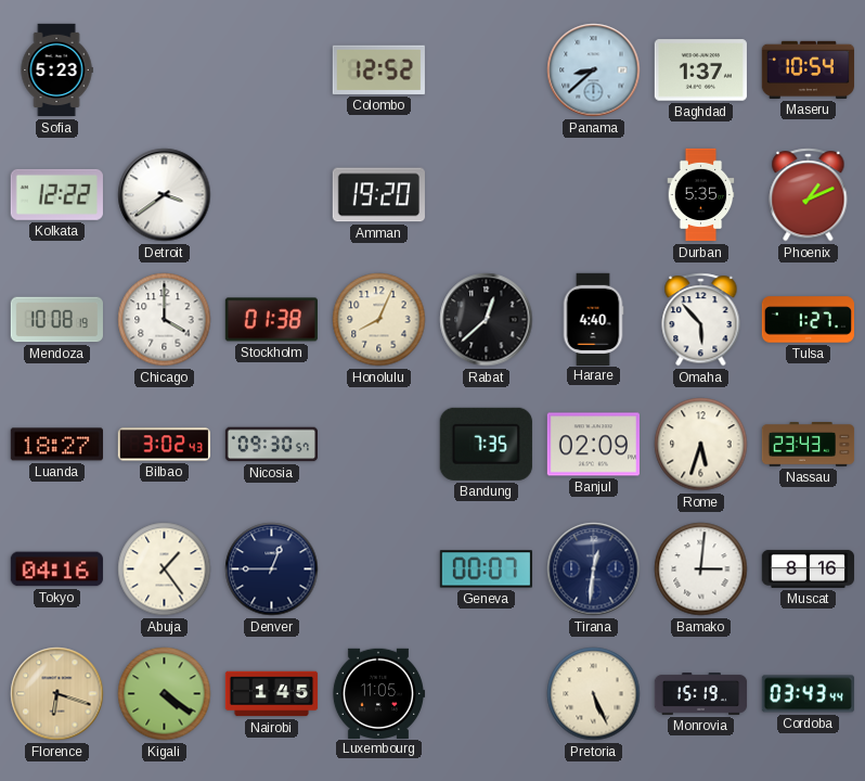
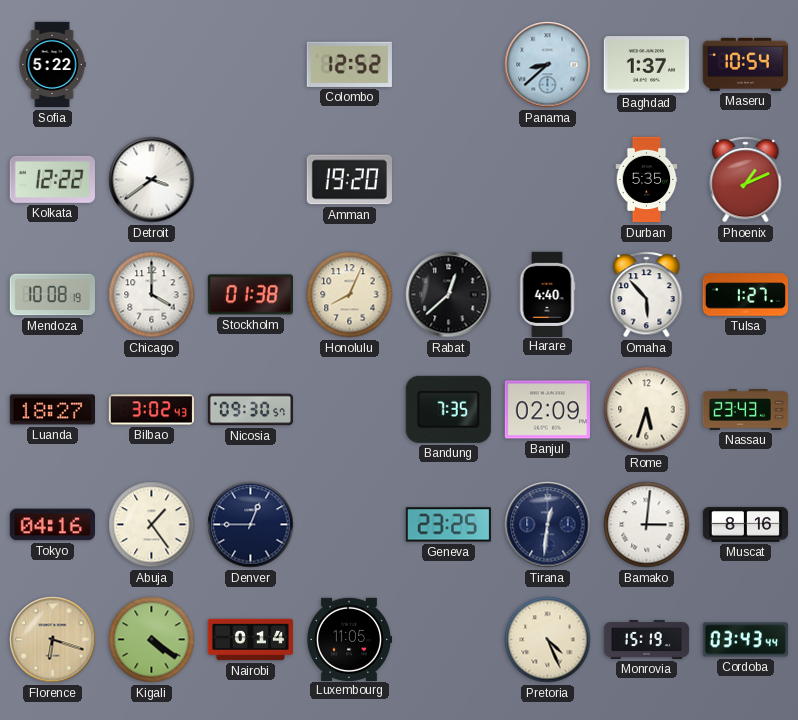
Sofia: 5:23 -> 5:22
Geneva: 00:07 -> 23:25
Nairobi: 1:45 -> 0:14
Pretoria: 5:26 -> 4:26
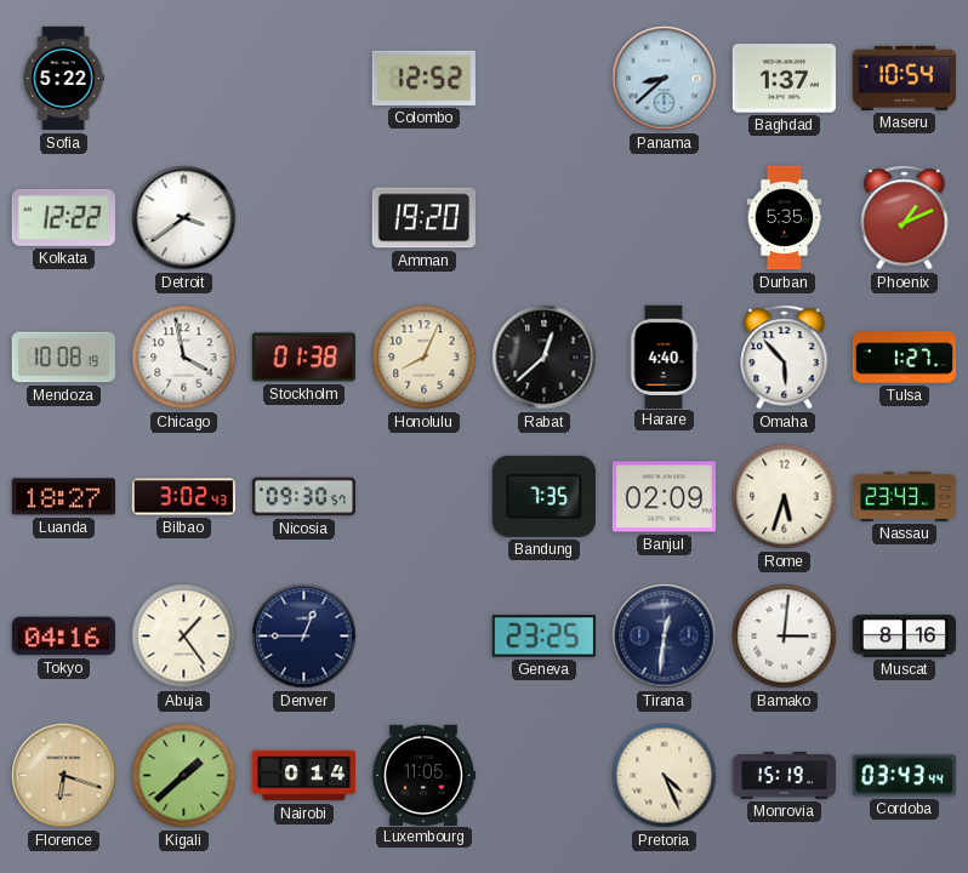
Chicago: 4:00 -> 3:58
Kigali: 4:21 -> 1:38
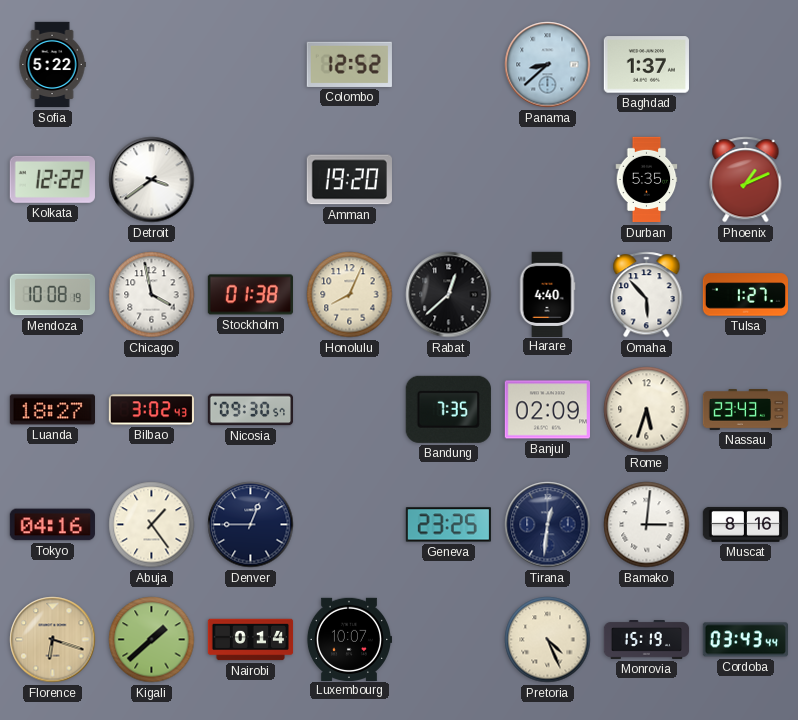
Maseru: 10:54 -> none
Luxembourg: 11:05 -> 10:07
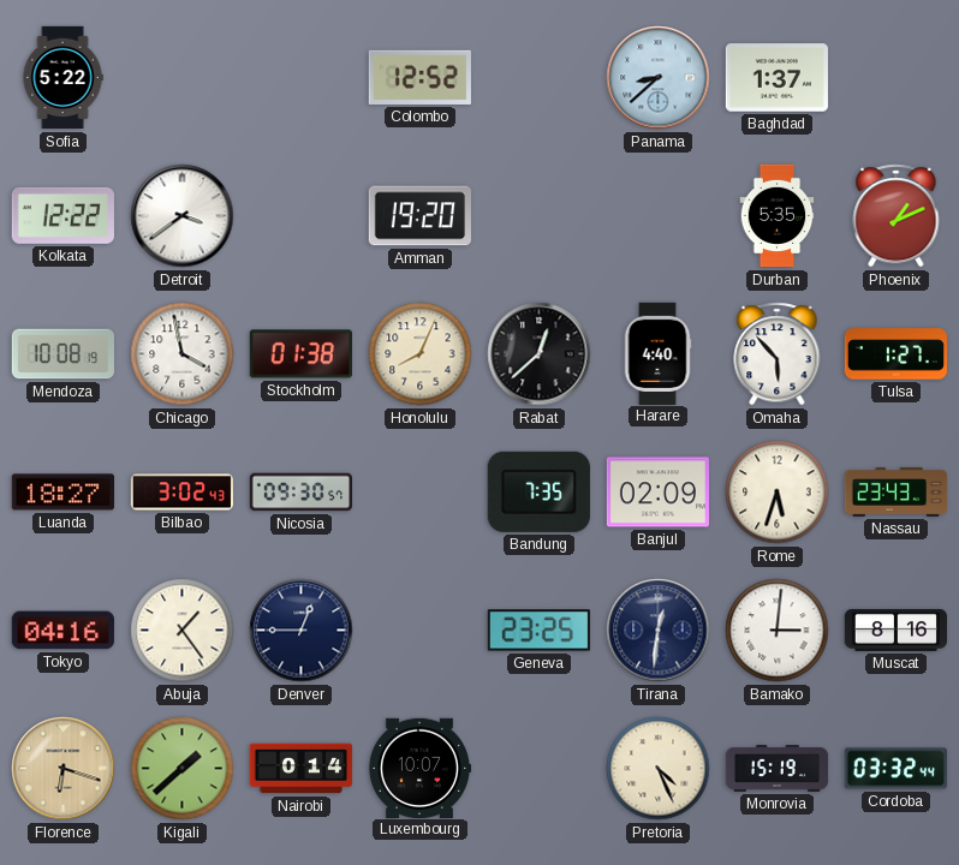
Cordoba: 03:43 -> 03:32
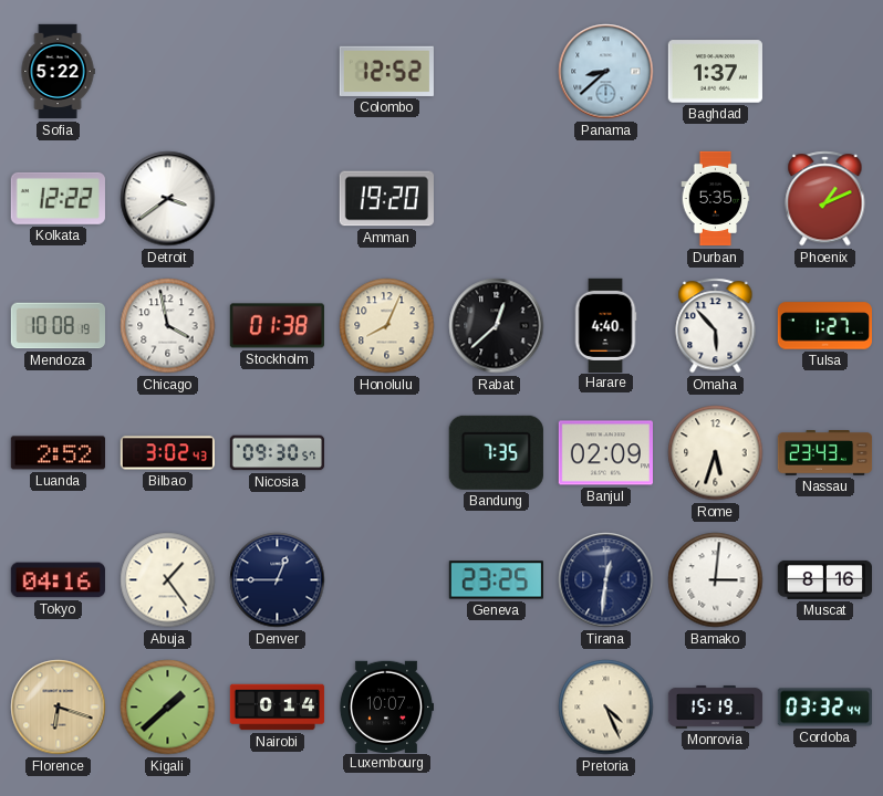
Luanda: 18:27 -> 2:52
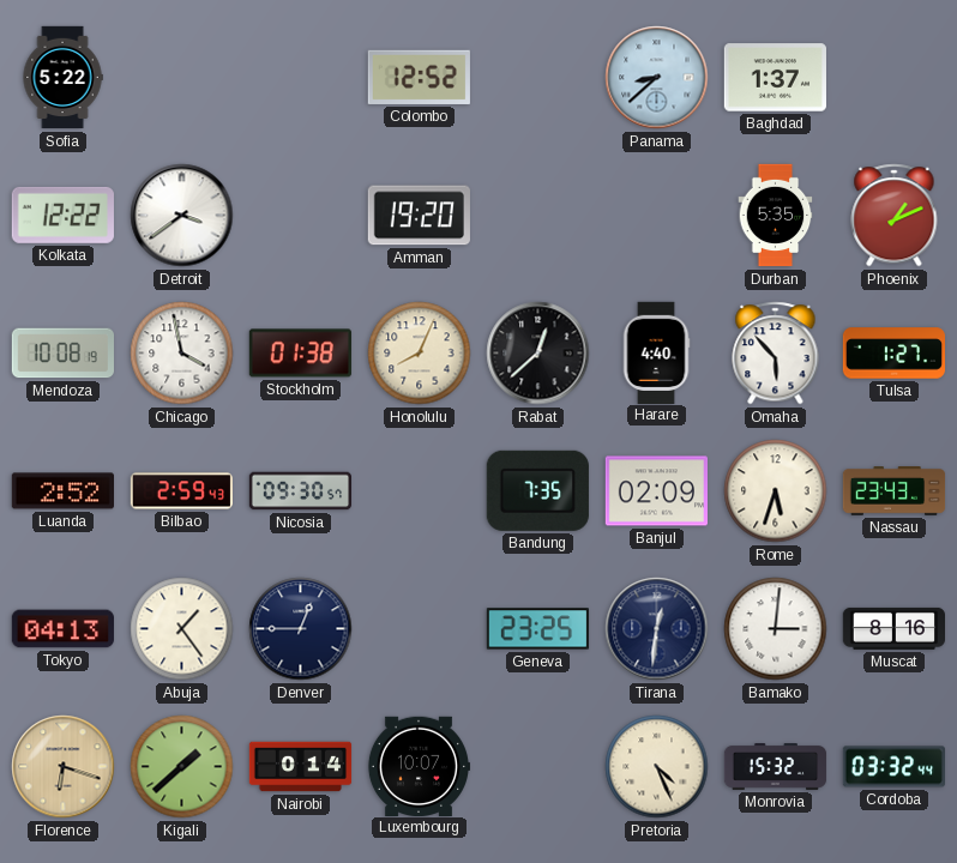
Bilbao: 3:02 -> 2:59
Tokyo: 04:16 -> 04:13
Monrovia: 15:19 -> 15:32
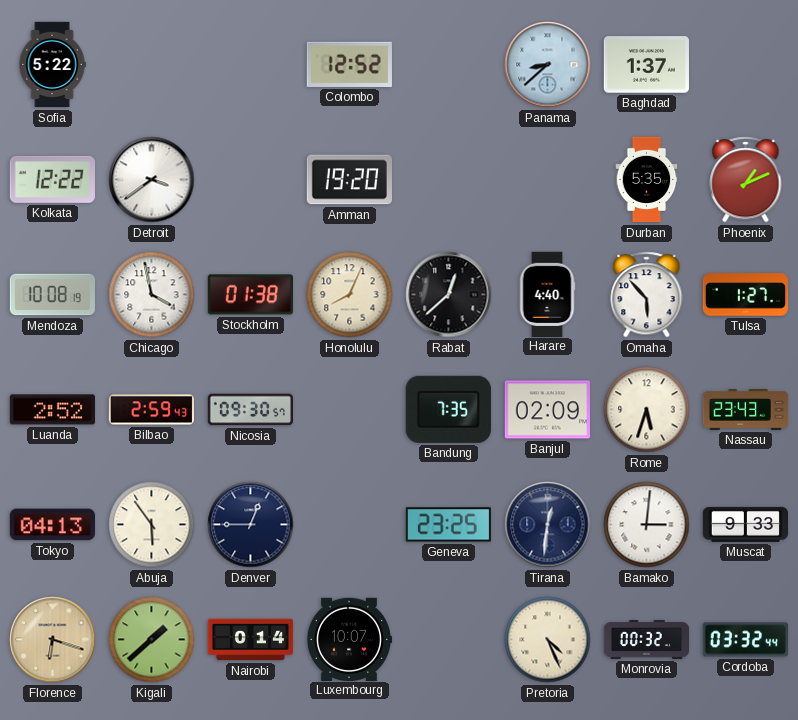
Abuja: 1:24 -> 5:54
Muscat: 8:16 -> 9:33
Monrovia: 15:32 -> 00:32
